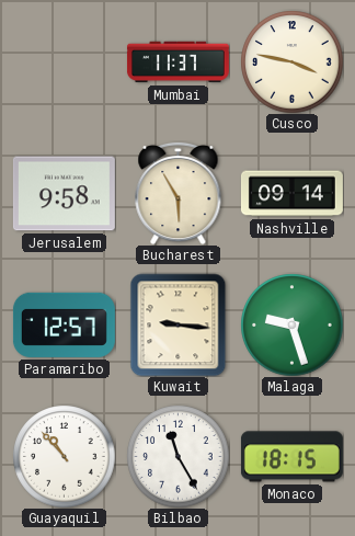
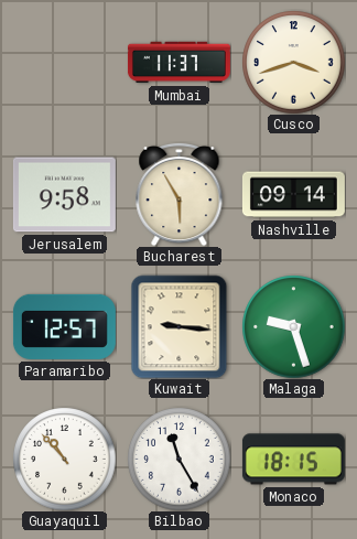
Cusco: 3:47 -> 3:42
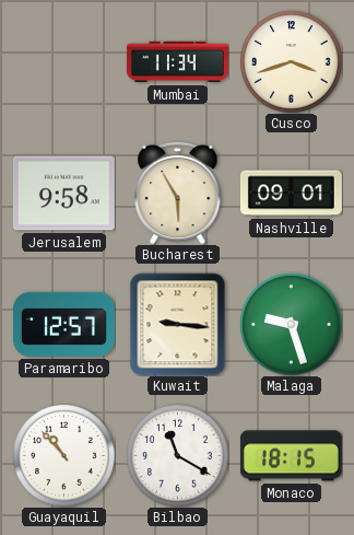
Mumbai: 11:37 -> 11:34
Nashville: 09:14 -> 09:01
Bilbao: 11:25 -> 11:20
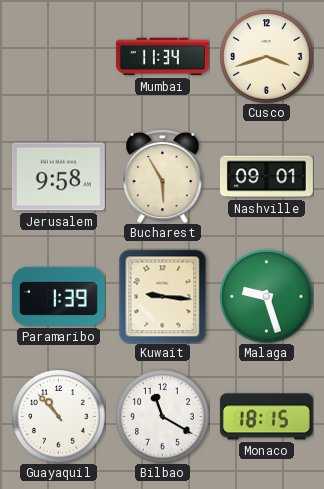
Paramaribo: 12:57 -> 1:39
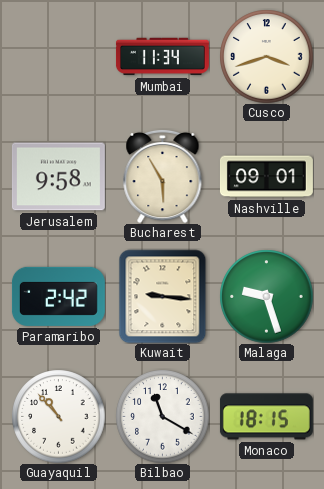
Paramaribo: 1:39 -> 2:42
